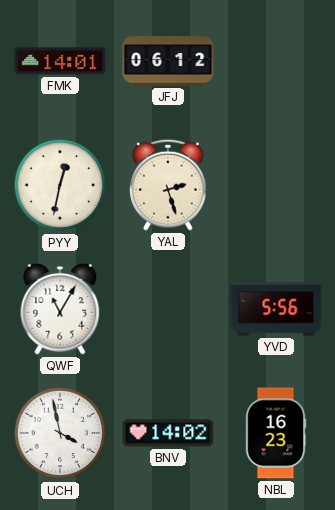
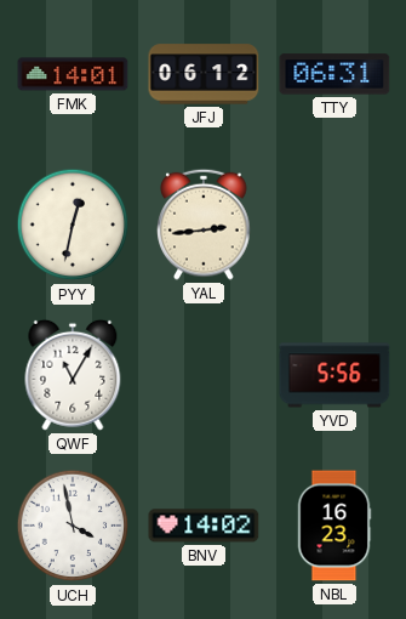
TTY: none -> 06:31
YAL: 2:27 -> 2:44
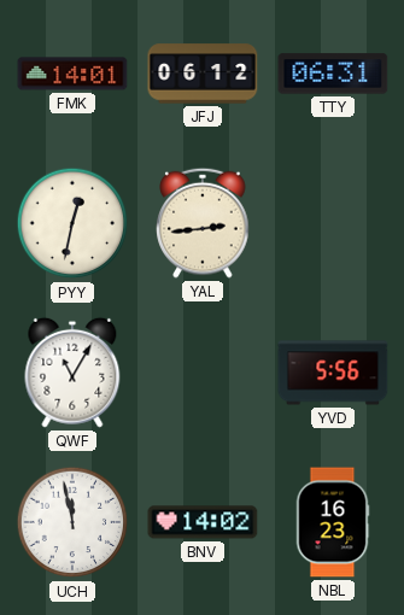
UCH: 3:58 -> 11:58
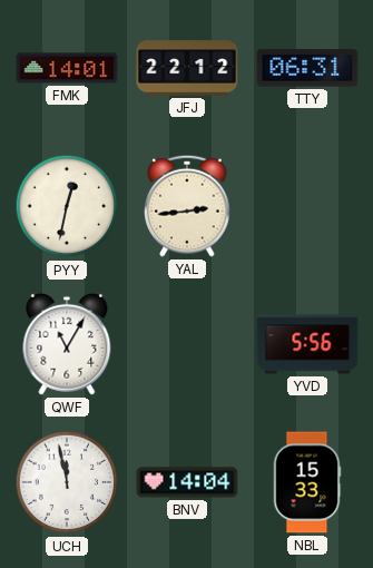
JFJ: 06:12 -> 22:12
BNV: 14:02 -> 14:04
NBL: 16:23 -> 15:33
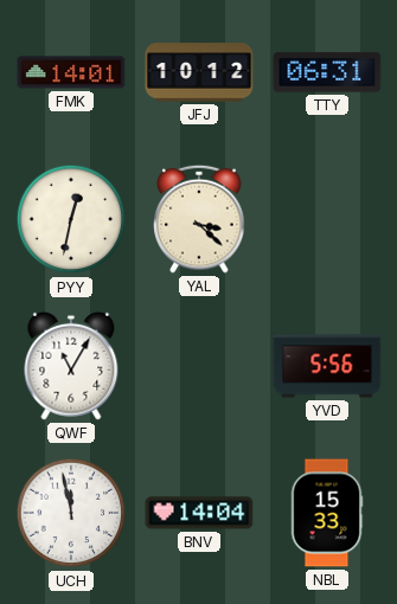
JFJ: 22:12 -> 10:12
YAL: 2:44 -> 3:22
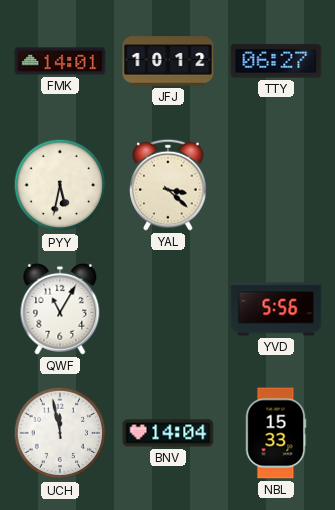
TTY: 06:31 -> 06:27
PYY: 12:32 -> 5:32
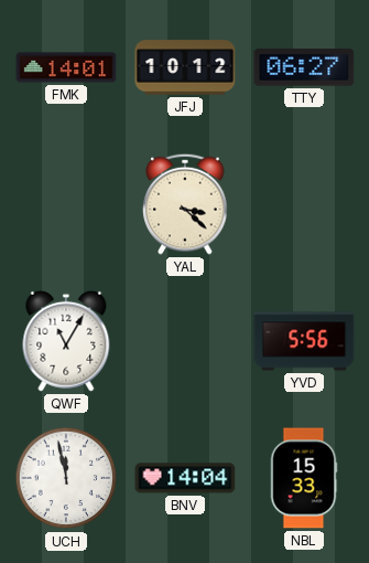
PYY: 5:32 -> none
